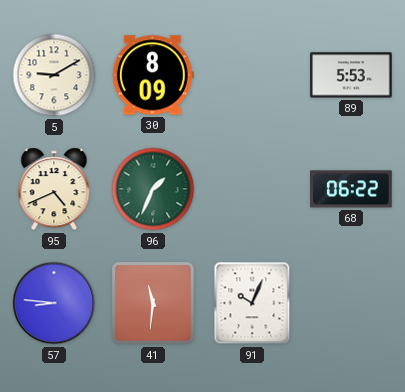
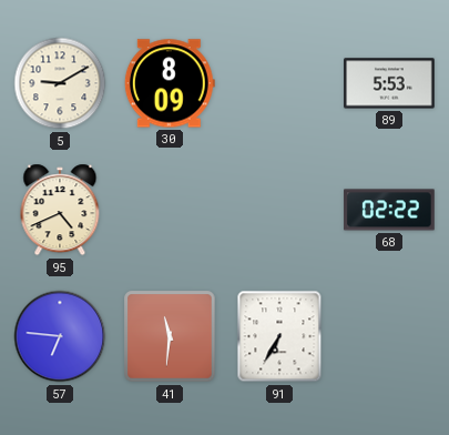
96: 1:34 -> none
68: 06:22 -> 02:22
57: 8:46 -> 6:46
91: 10:04 -> 6:35
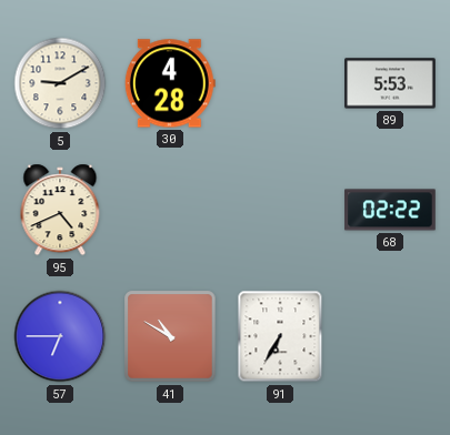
30: 8:09 -> 4:28
57: 6:46 -> 6:45
41: 11:31 -> 10:50
